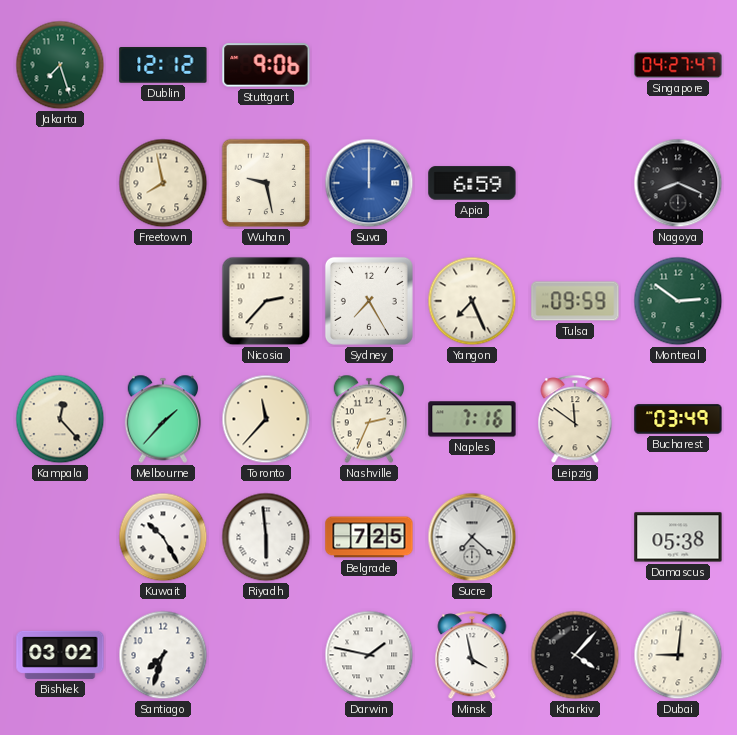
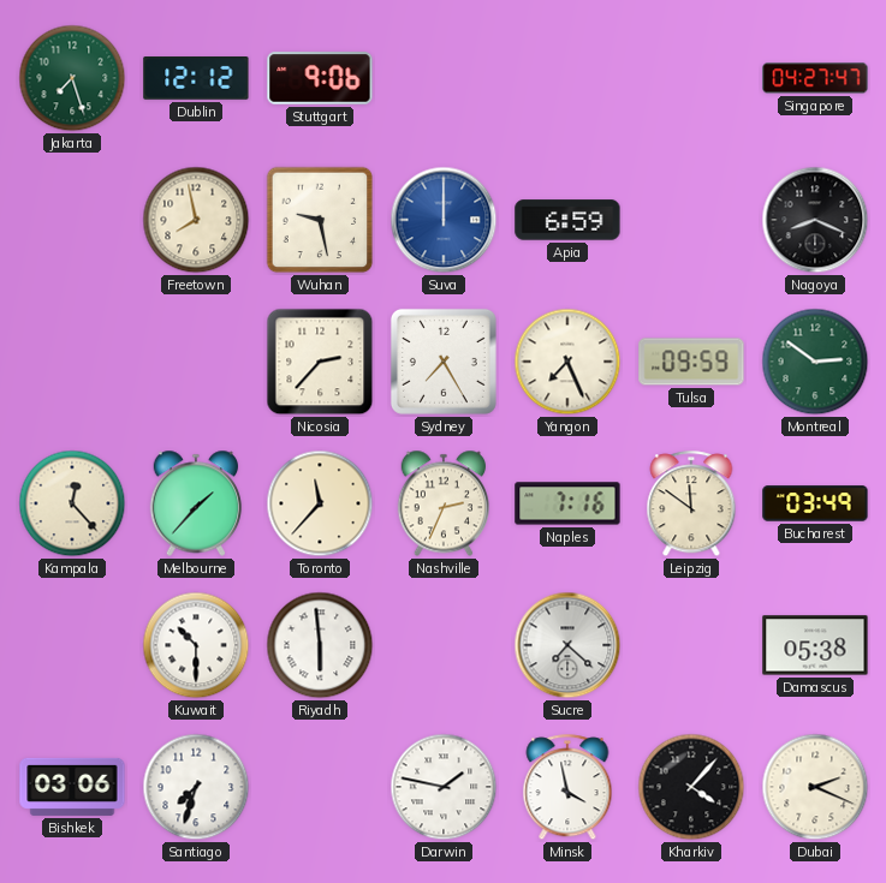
Kuwait: 10:25 -> 10:30
Belgrade: 7:25 -> none
Bishkek: 03:02 -> 03:06
Dubai: 9:01 -> 2:19
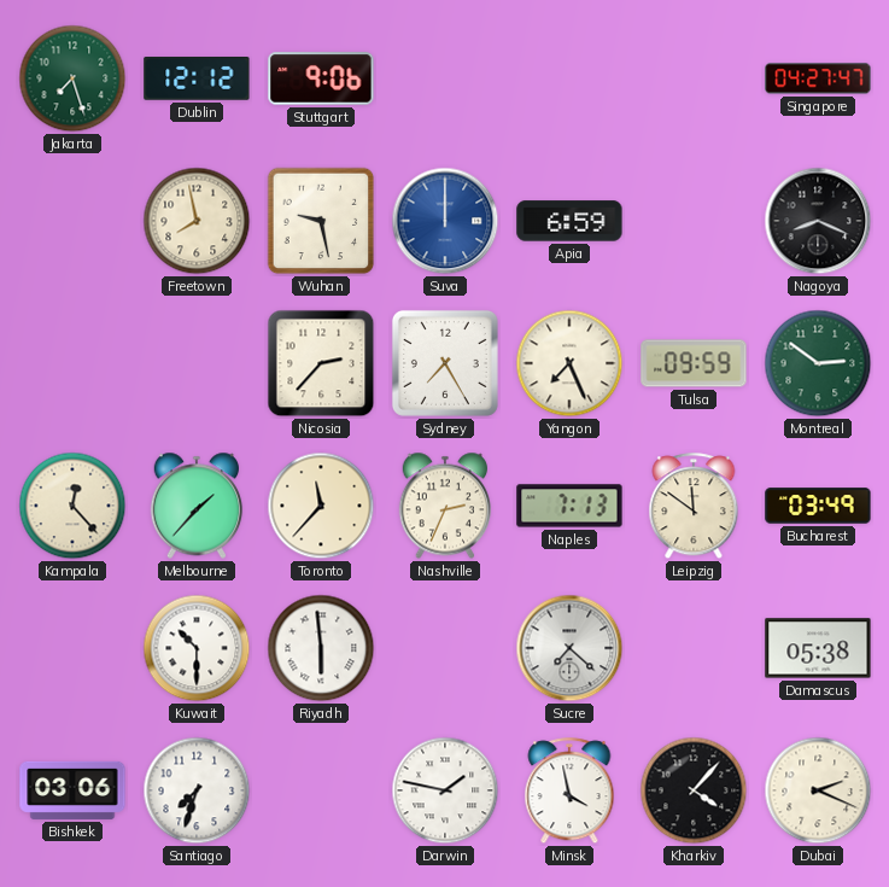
Naples: 7:16 -> 7:13
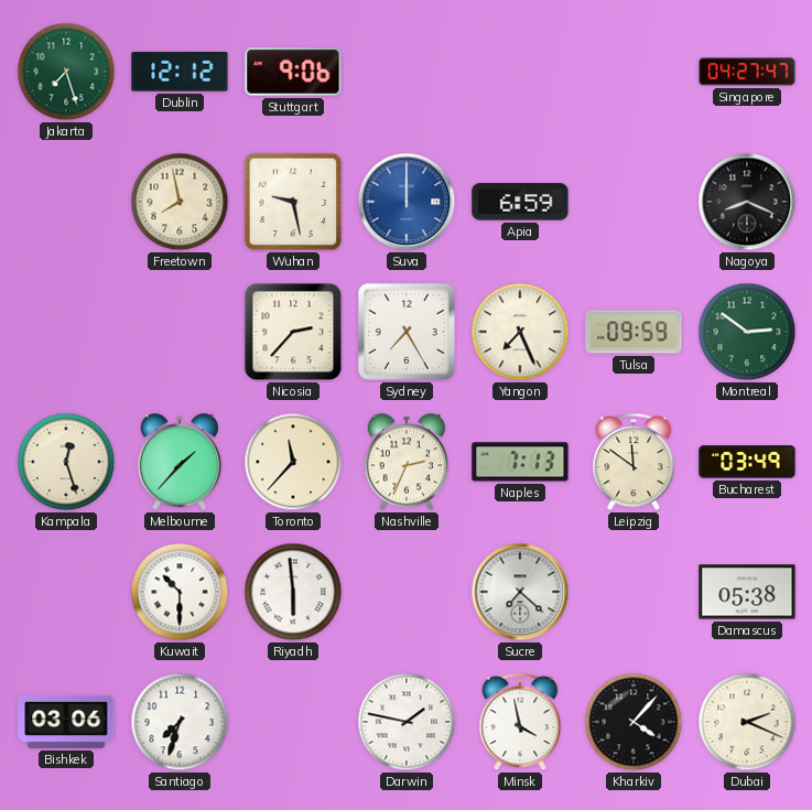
Kampala: 12:23 -> 12:27
